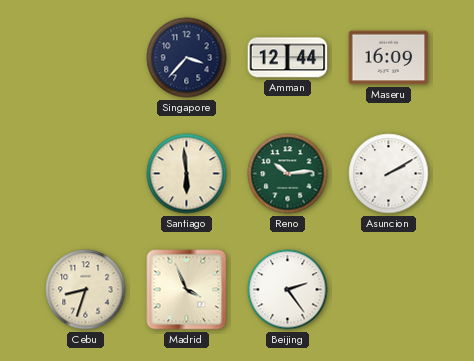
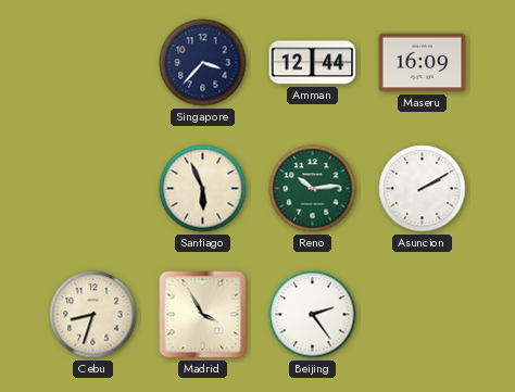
Santiago: 5:59 -> 5:56
Madrid: 3:56 -> 3:55
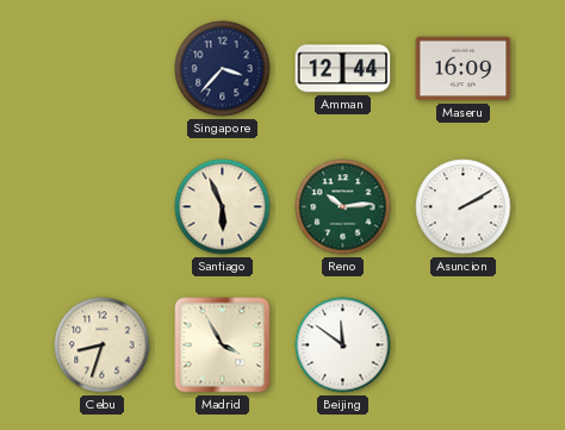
Beijing: 2:24 -> 11:51
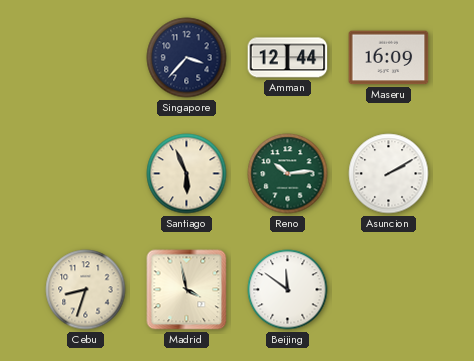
Madrid: 3:55 -> 3:58
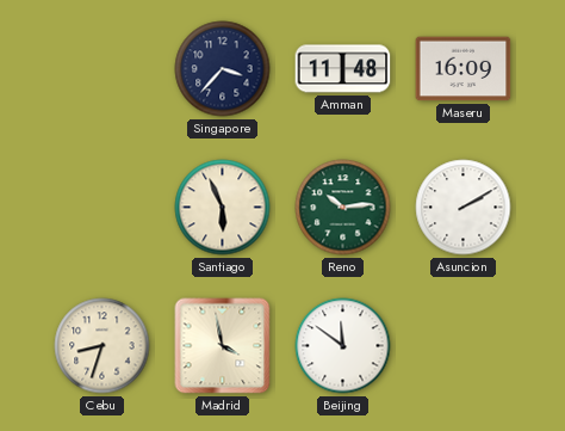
Amman: 12:44 -> 11:48
